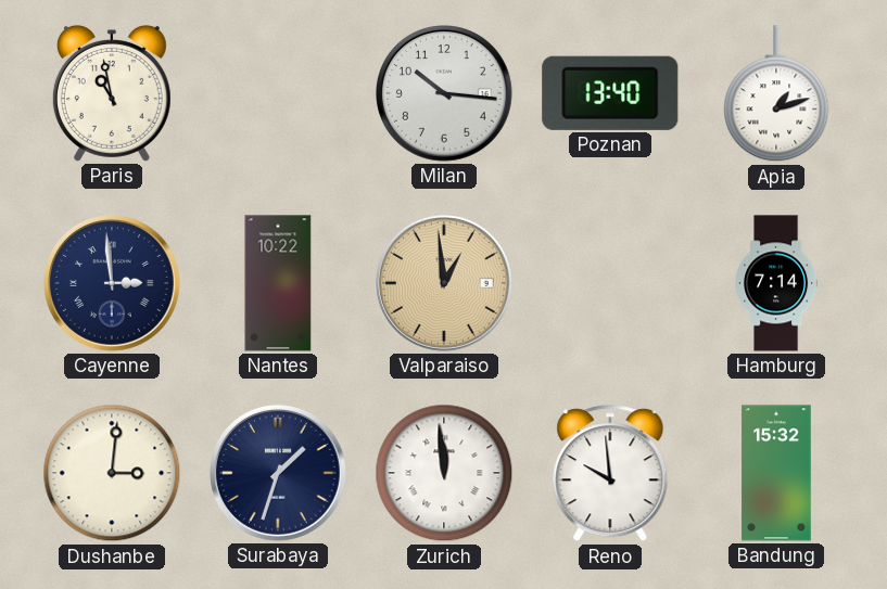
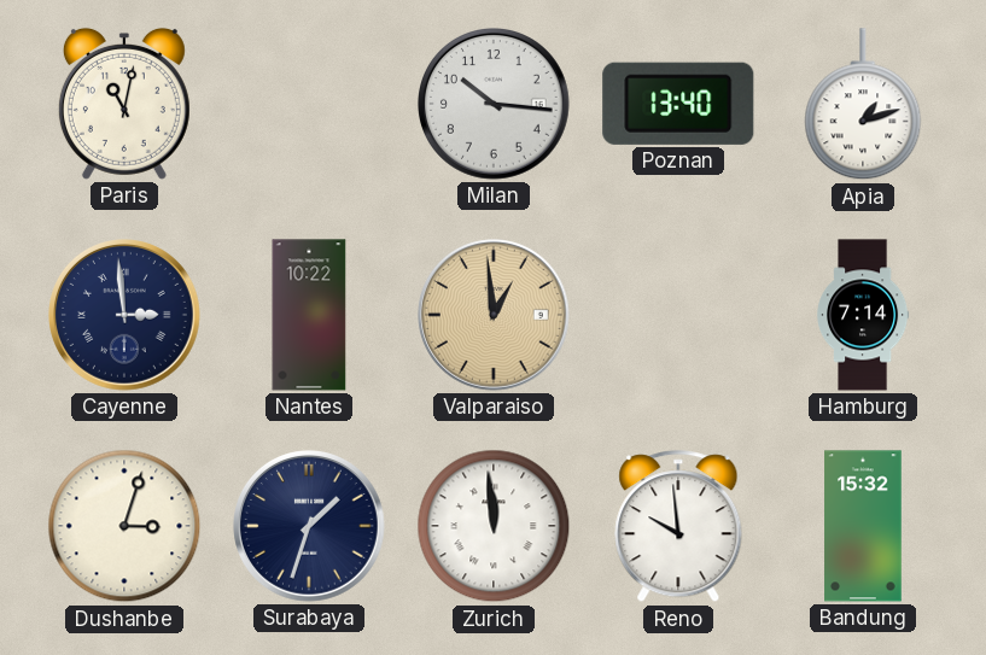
Paris: 10:58 -> 11:02
Dushanbe: 3:01 -> 3:03
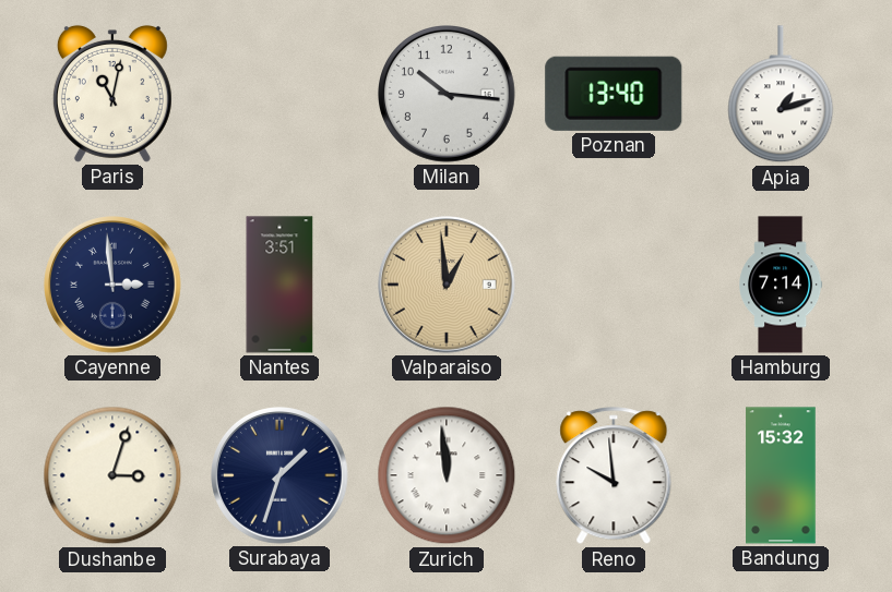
Nantes: 10:22 -> 3:51
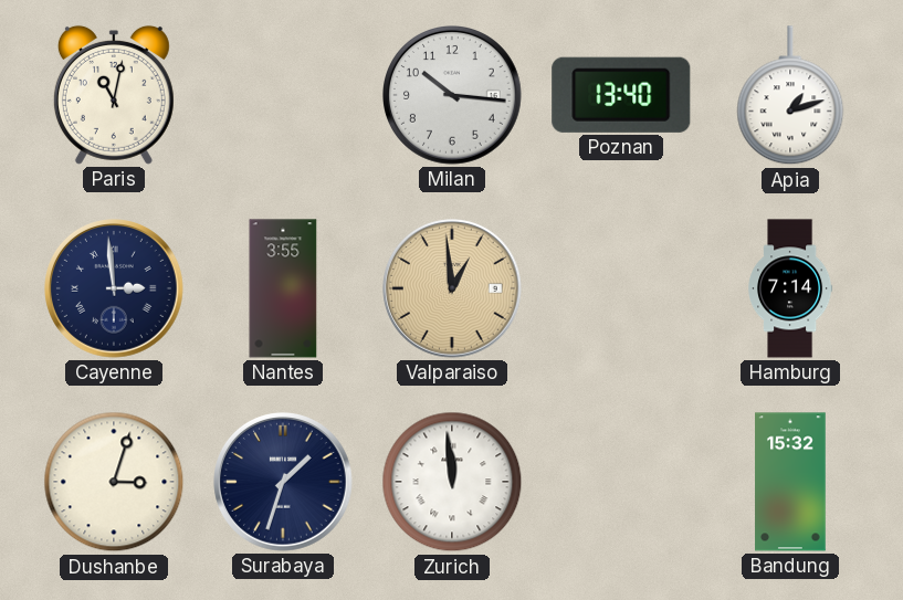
Nantes: 3:51 -> 3:55
Reno: 9:59 -> none
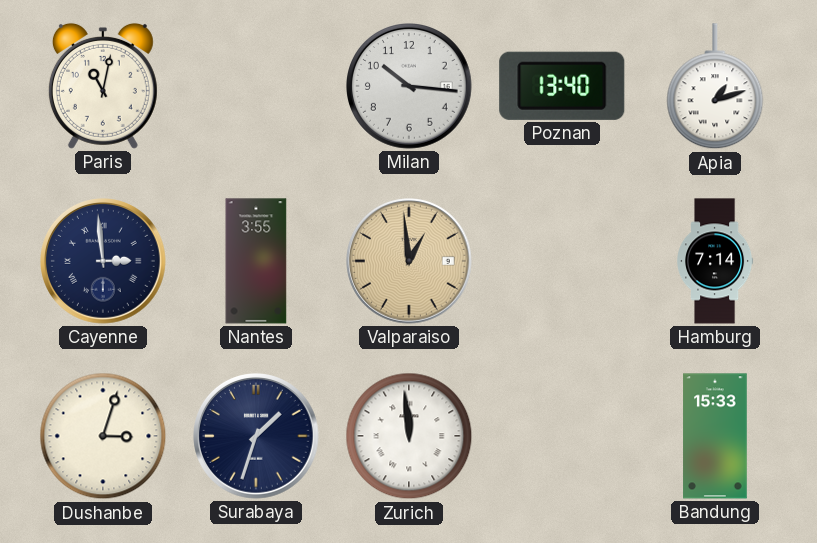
Bandung: 15:32 -> 15:33
